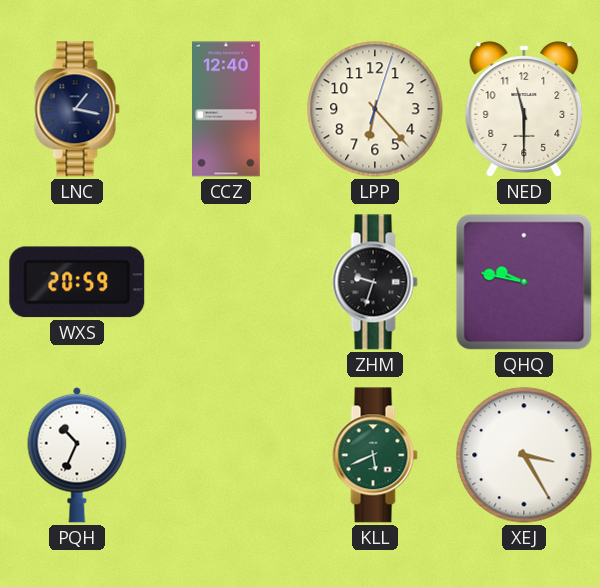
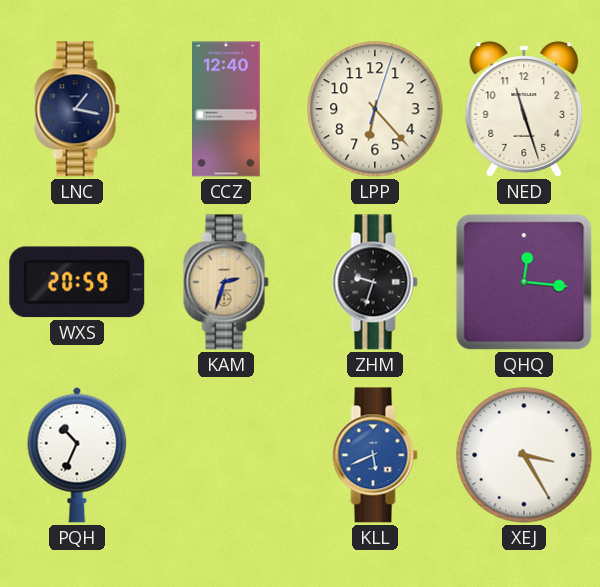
NED: 11:30 -> 11:27
KAM: none -> 2:33
QHQ: 9:47 -> 12:16
KLL dial: green -> blue
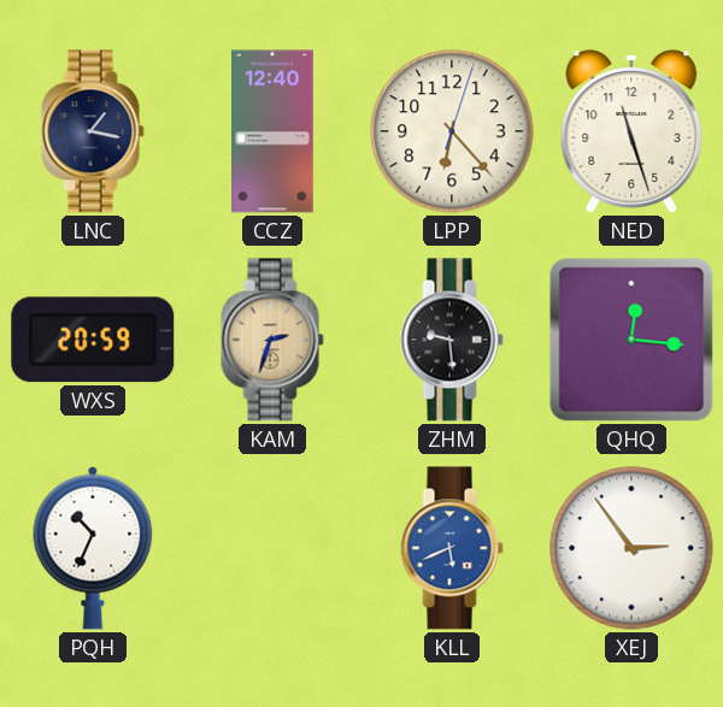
ZHM: 9:33 -> 9:29
XEJ: 3:25 -> 2:54
